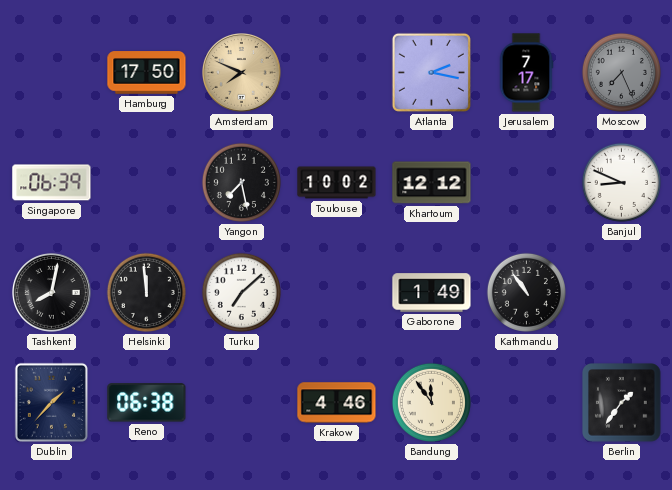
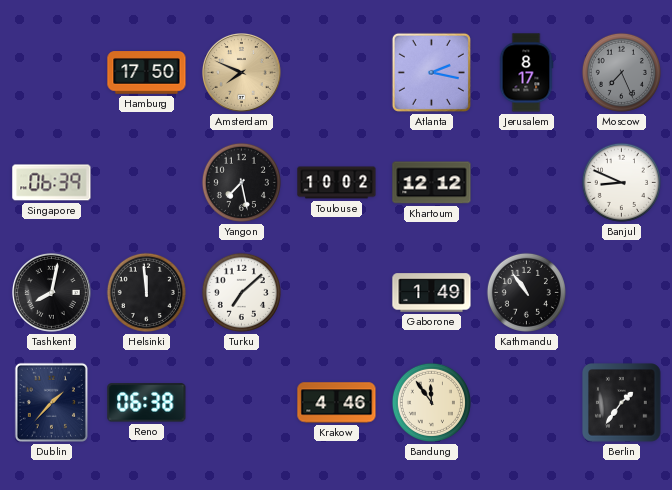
Jerusalem: 7:17 -> 8:17
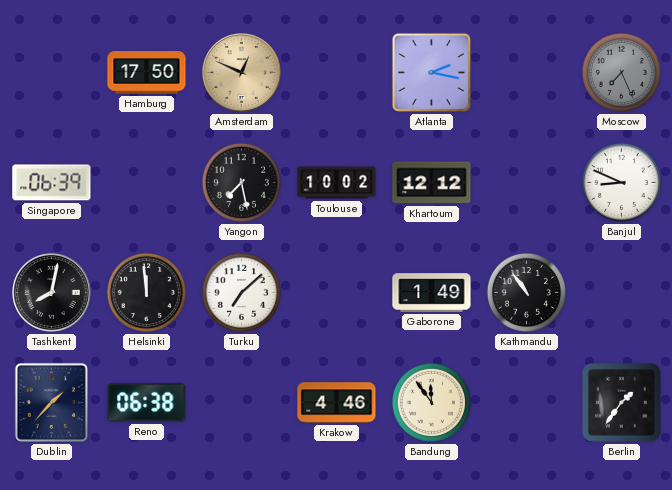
Amsterdam: 7:49 -> 12:49
Jerusalem: 8:17 -> none
